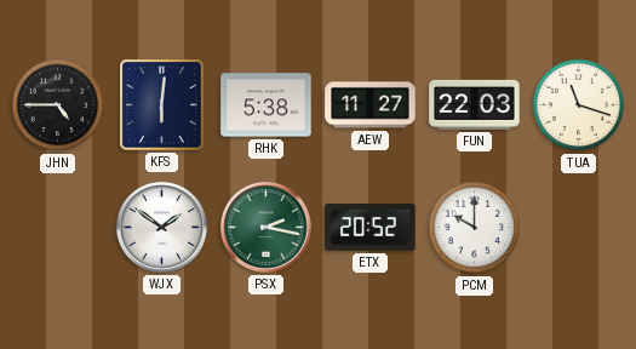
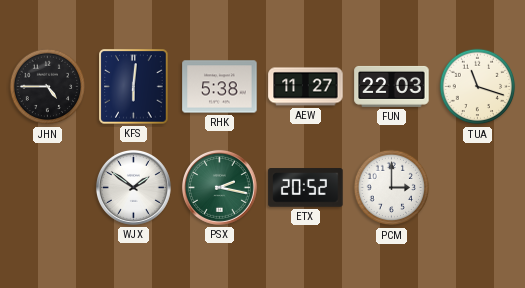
PCM: 10:00 -> 3:00
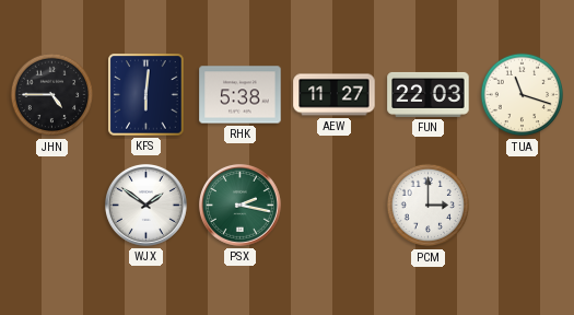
ETX: 20:52 -> none
